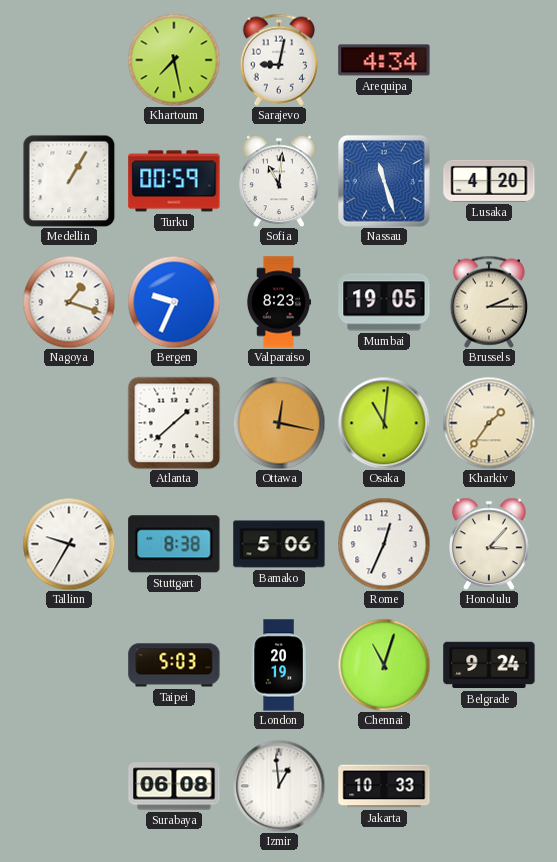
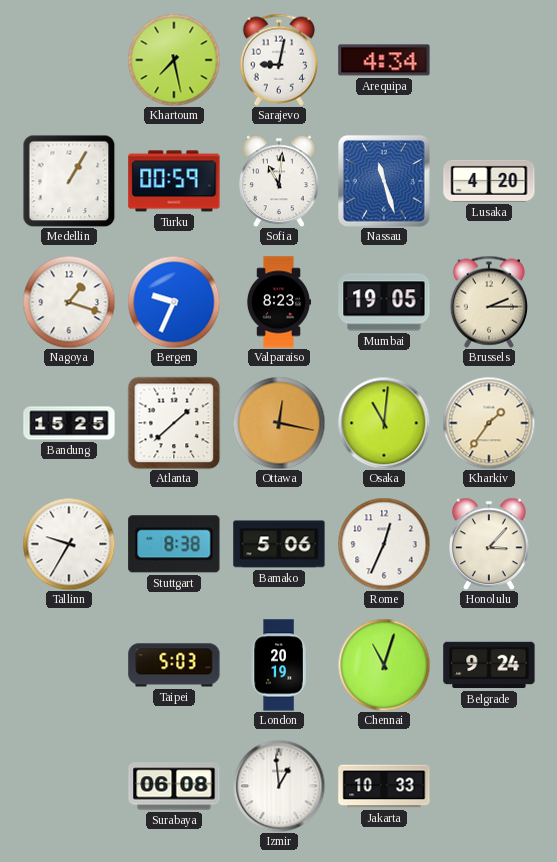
Bandung: none -> 15:25
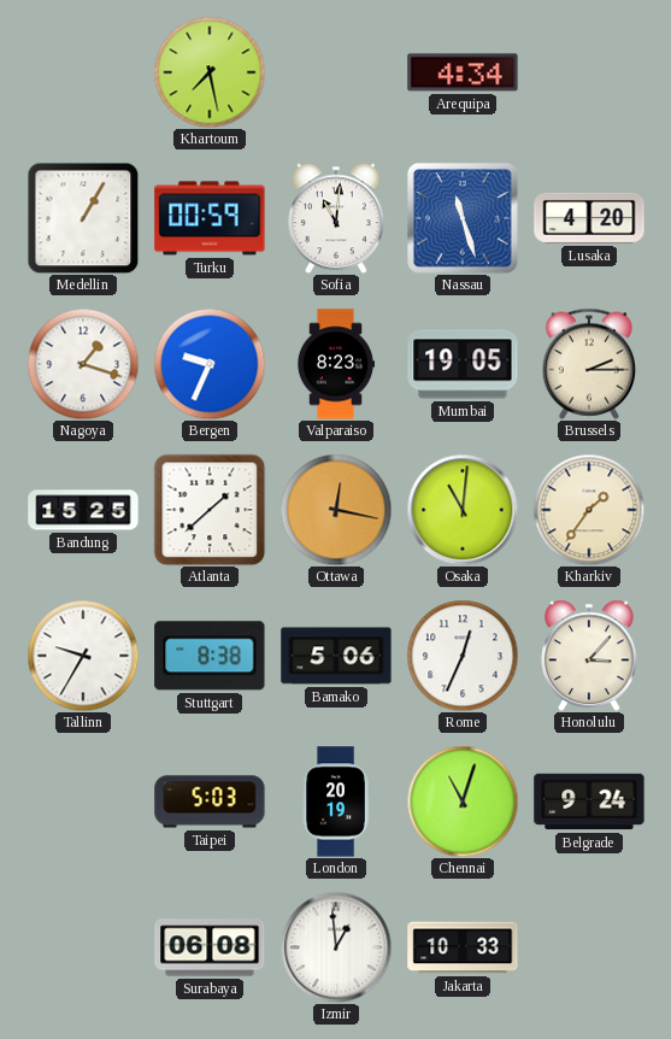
Sarajevo: 9:02 -> none
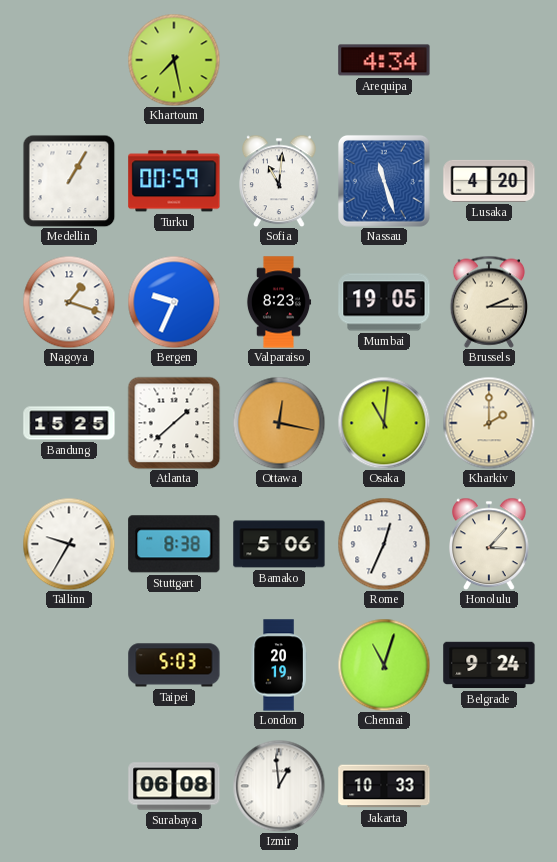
Kharkiv: 1:36 -> 2:00
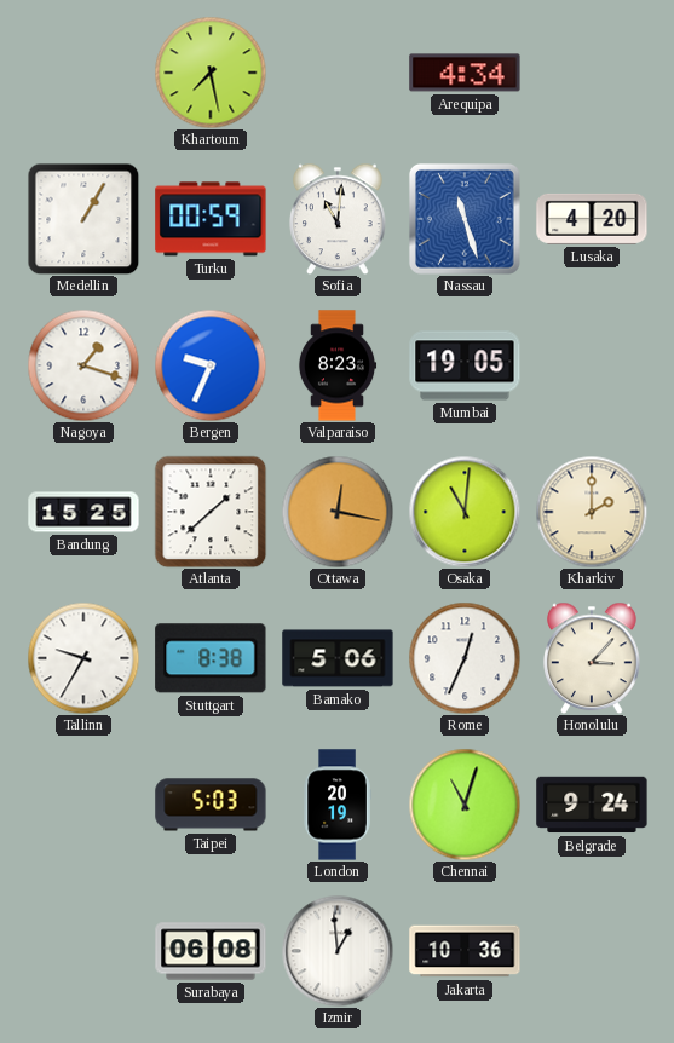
Brussels: 2:15 -> none
Jakarta: 10:33 -> 10:36
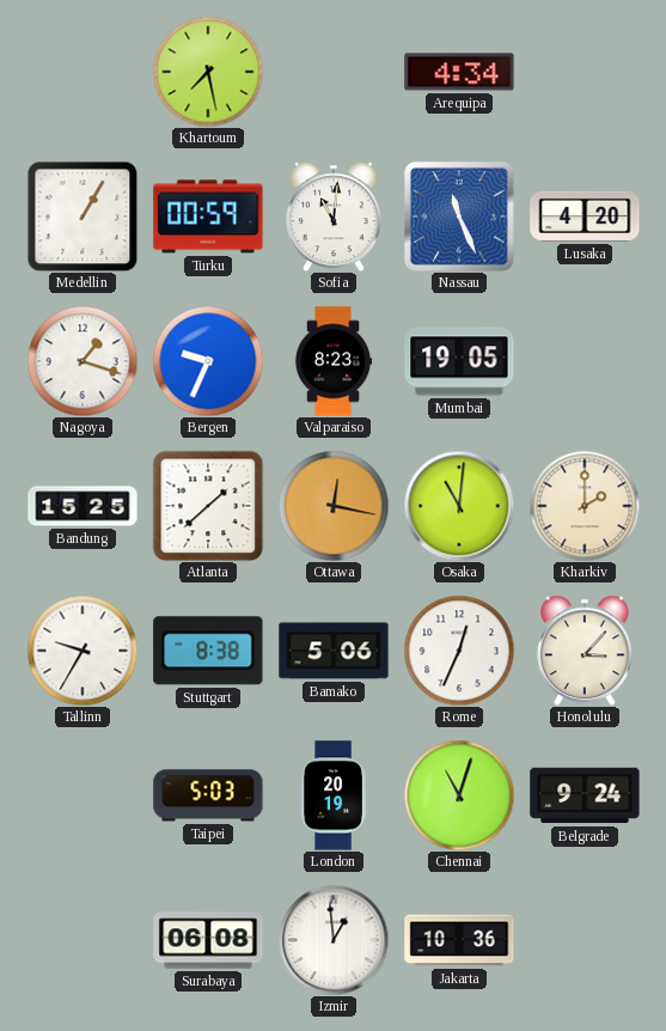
Nassau: 11:27 -> 11:26
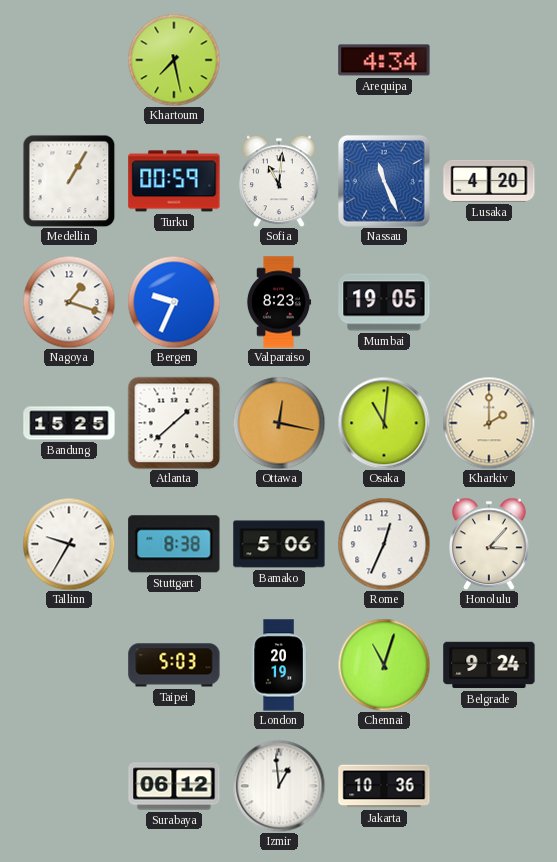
Surabaya: 06:08 -> 06:12
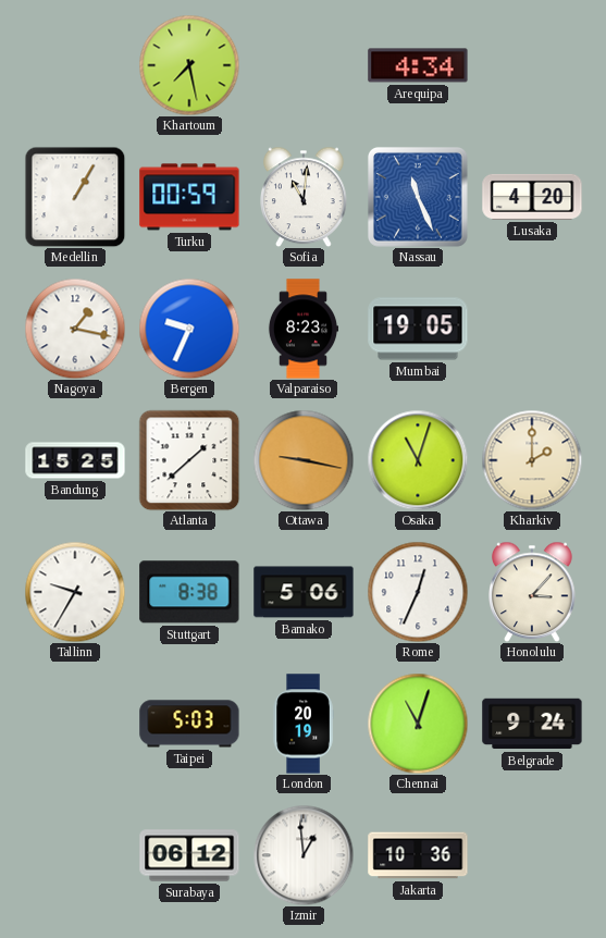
Nagoya: 1:18 -> 1:17
Ottawa: 12:17 -> 9:17
Osaka: 11:01 -> 11:03
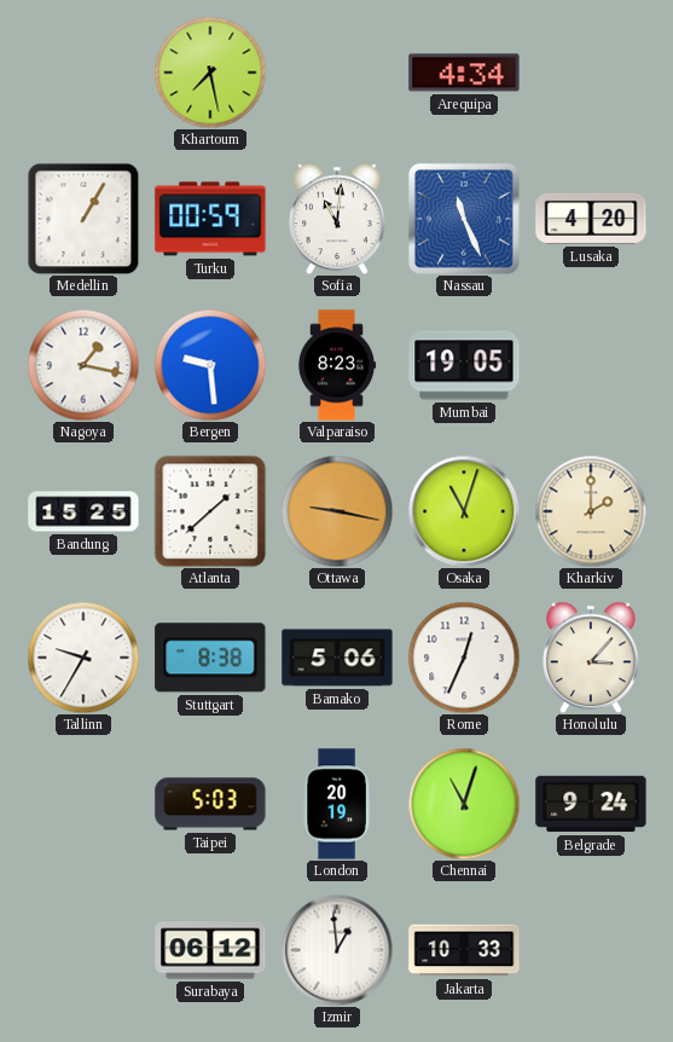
Bergen: 9:34 -> 9:29
Jakarta: 10:36 -> 10:33
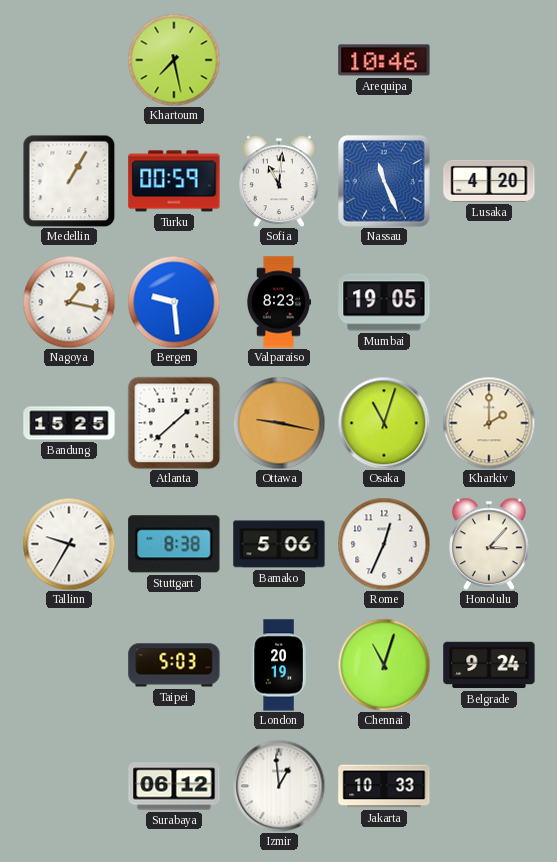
Arequipa: 4:34 -> 10:46
